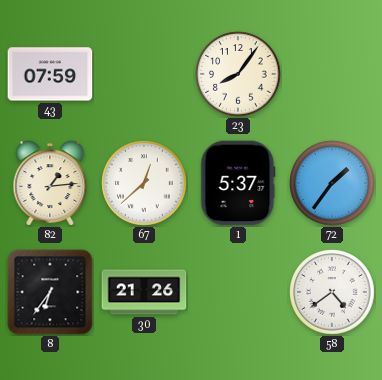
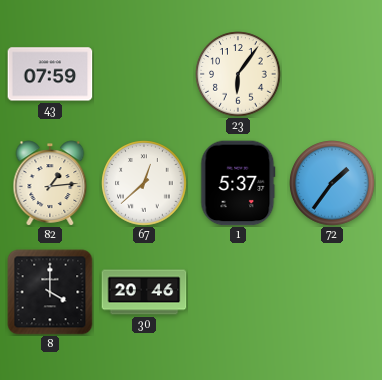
23: 8:06 -> 6:06
8: 6:36 -> 4:00
30: 21:26 -> 20:46
58: 4:39 -> none
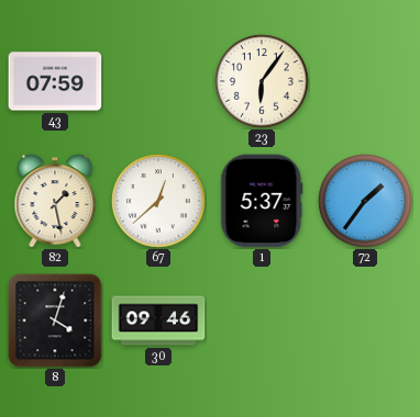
82: 1:14 -> 1:28
8: 4:00 -> 4:03
30: 20:46 -> 09:46
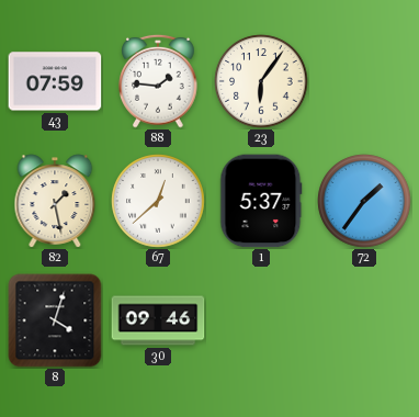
88: none -> 1:46
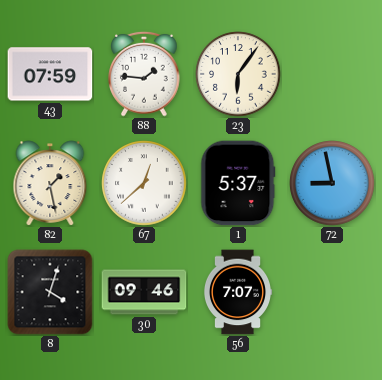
72: 1:36 -> 8:58
56: none -> 7:07
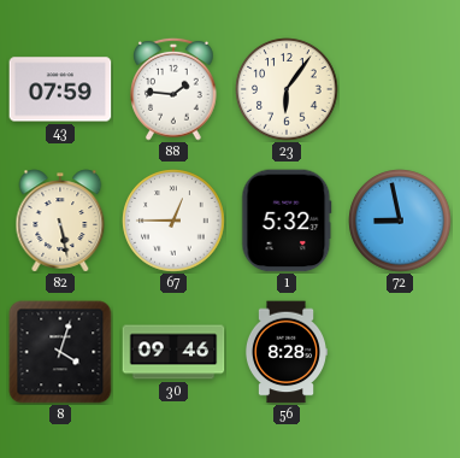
82: 1:28 -> 5:28
67: 12:38 -> 12:45
1: 5:37 -> 5:32
56: 7:07 -> 8:28
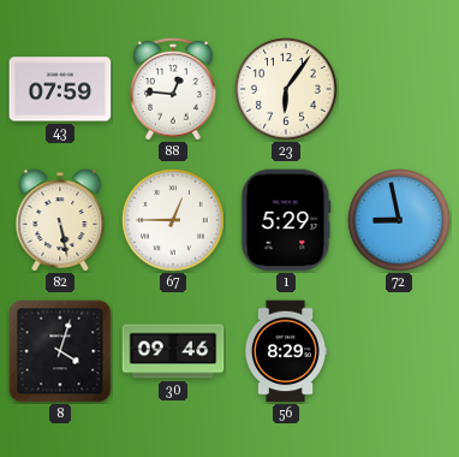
88: 1:46 -> 12:46
1: 5:32 -> 5:29
56: 8:28 -> 8:29
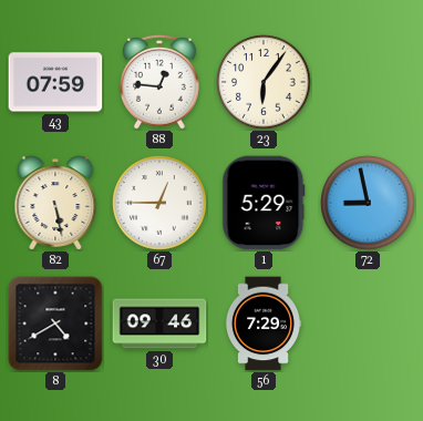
8: 4:03 -> 4:40
56: 8:29 -> 7:29
